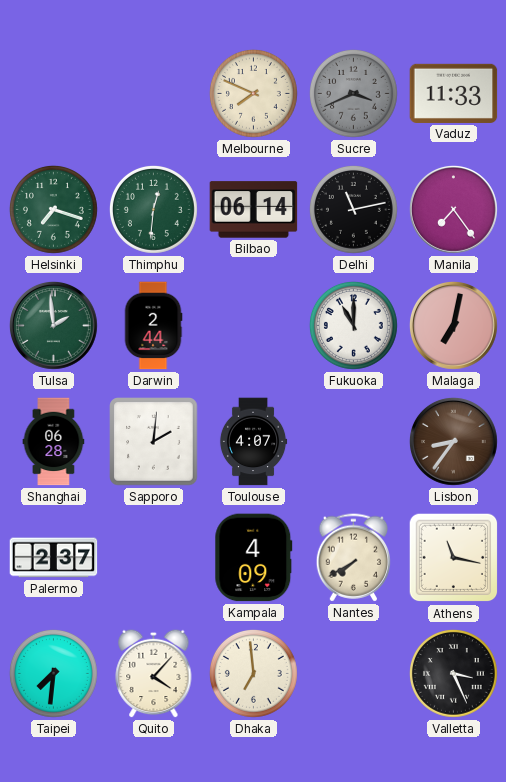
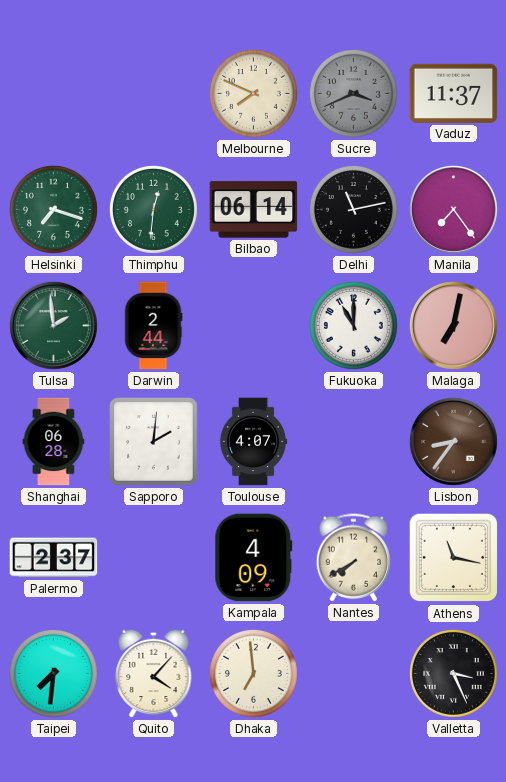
Vaduz: 11:33 -> 11:37
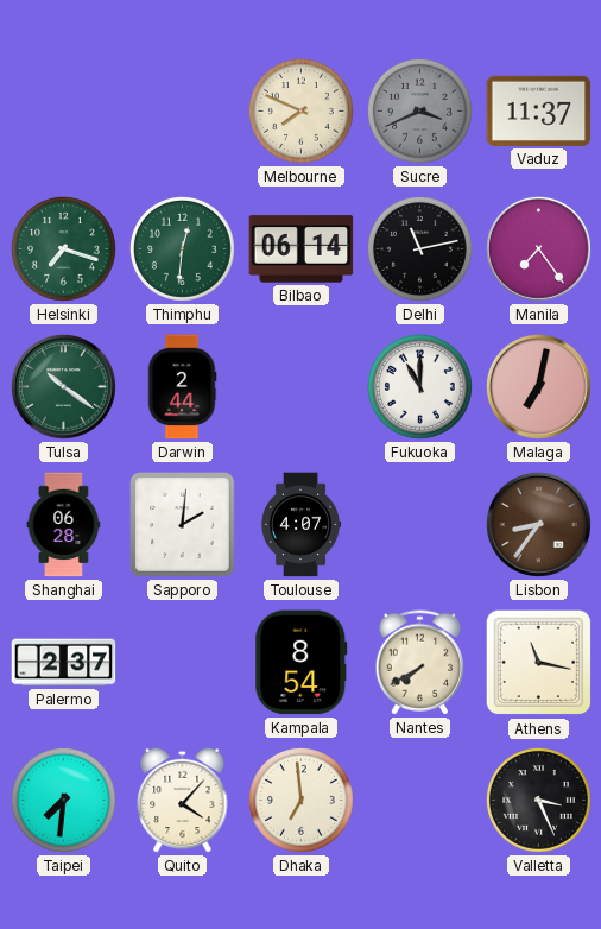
Tulsa: 1:59 -> 10:21
Kampala: 4:09 -> 8:54
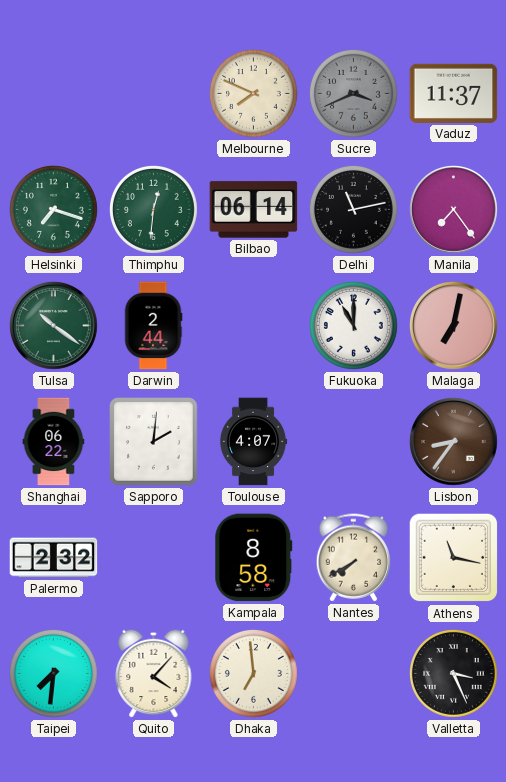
Shanghai: 06:28 -> 06:22
Palermo: 2:37 -> 2:32
Kampala: 8:54 -> 8:58
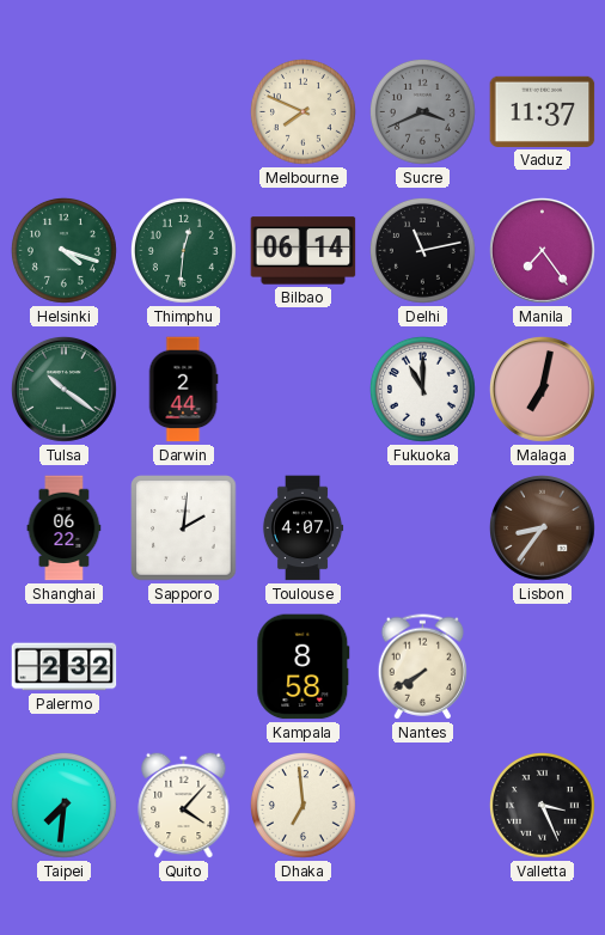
Helsinki: 7:18 -> 4:18
Athens: 11:17 -> none
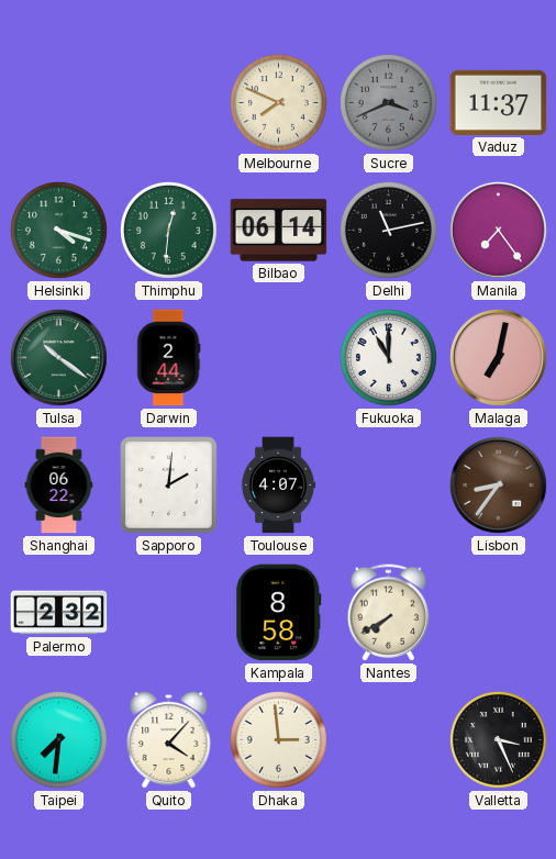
Dhaka: 6:59 -> 2:59
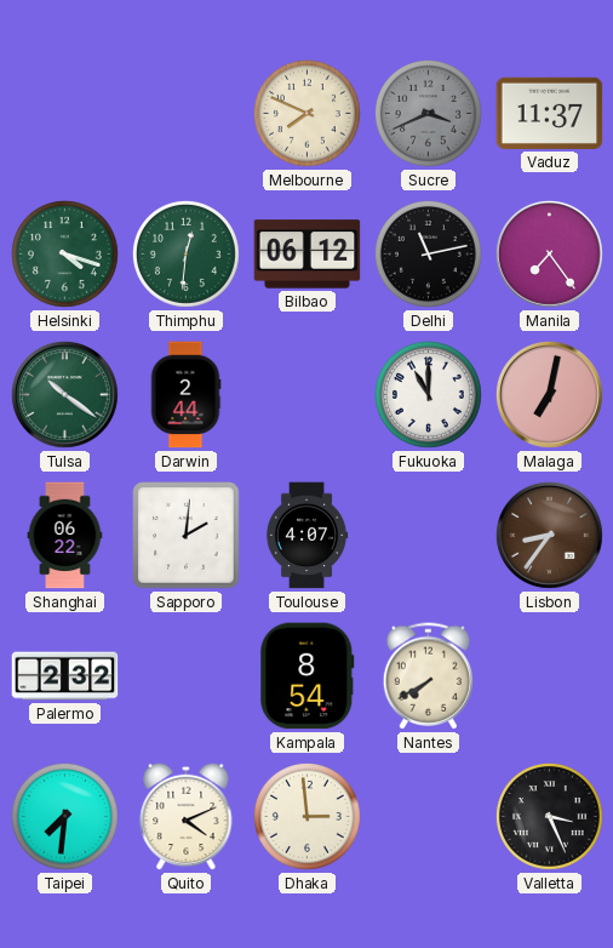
Bilbao: 06:14 -> 06:12
Kampala: 8:58 -> 8:54
Quito: 4:07 -> 4:11
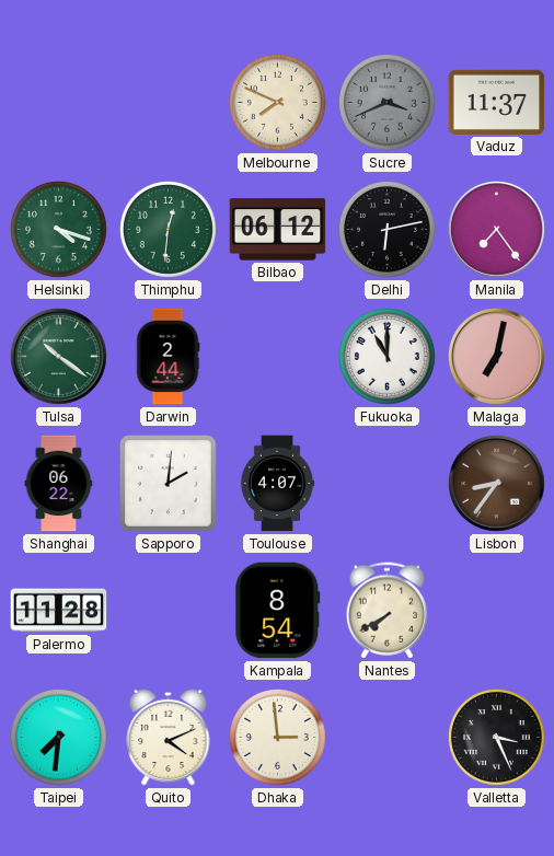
Delhi: 11:13 -> 6:13
Palermo: 2:32 -> 11:28
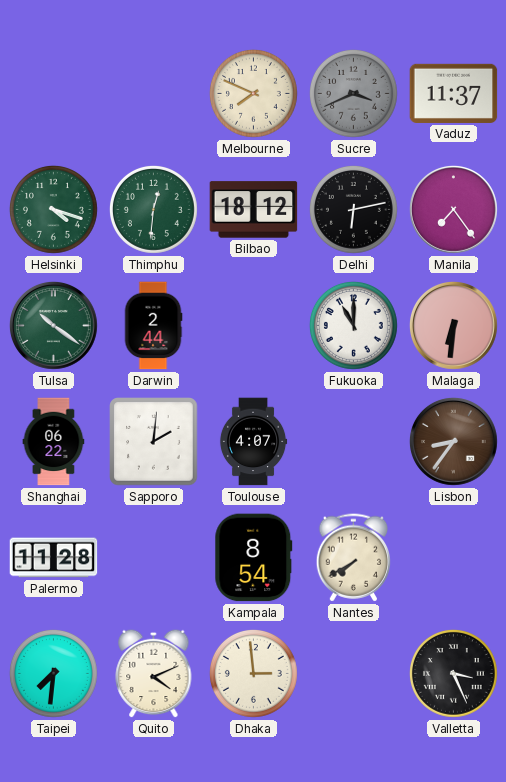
Bilbao: 06:12 -> 18:12
Malaga: 7:02 -> 6:31
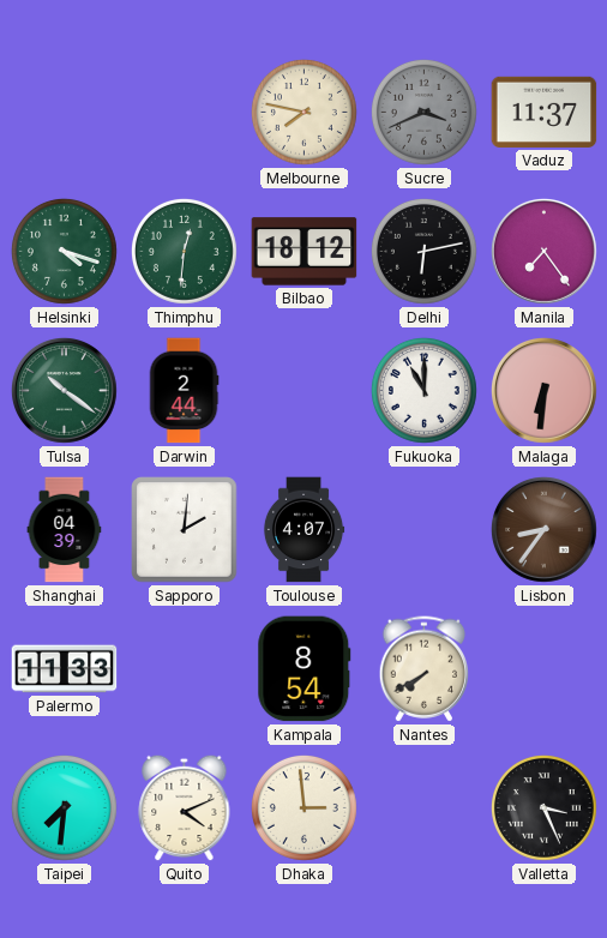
Melbourne: 7:49 -> 7:47
Shanghai: 06:22 -> 04:39
Palermo: 11:28 -> 11:33
